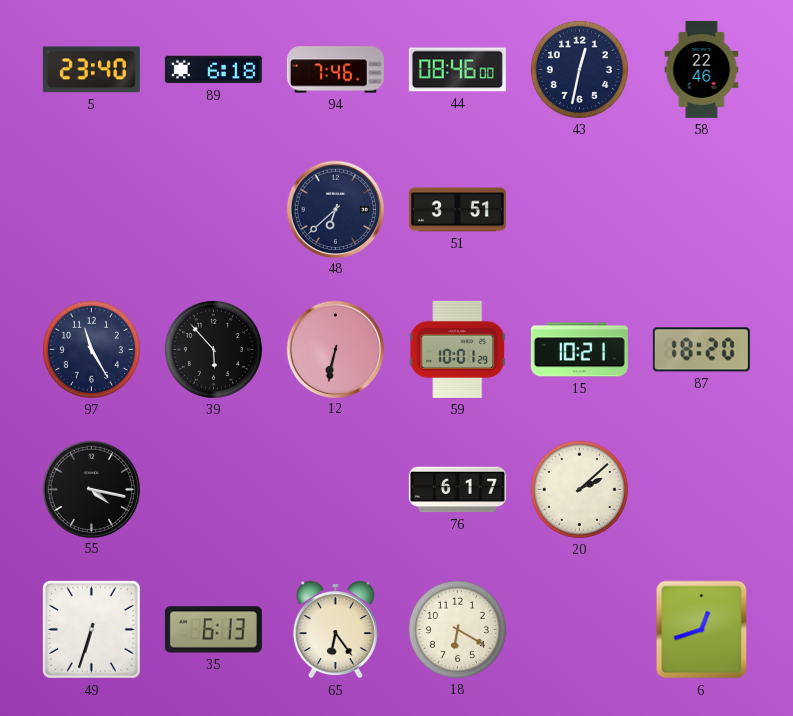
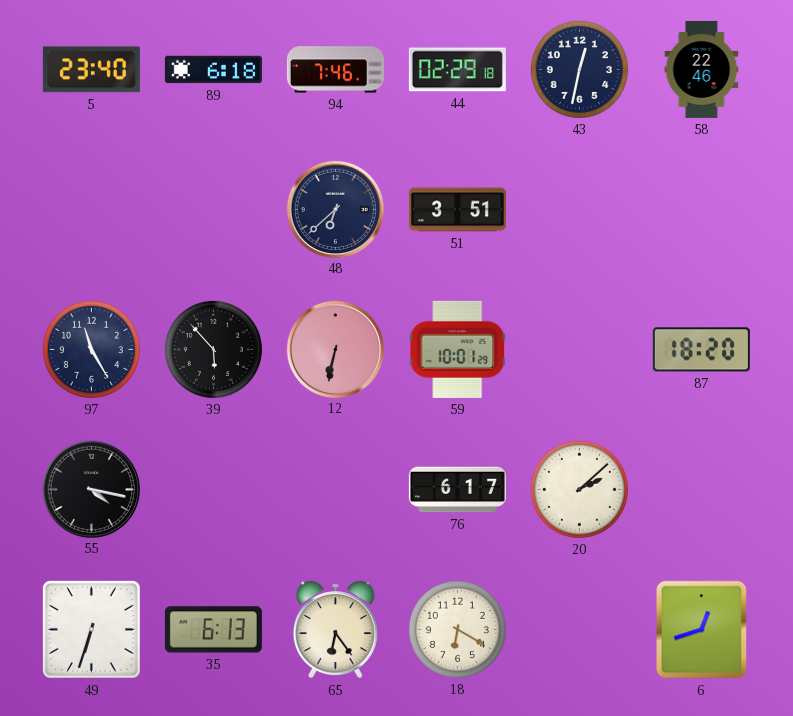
44: 08:46 -> 02:29
15: 10:21 -> none
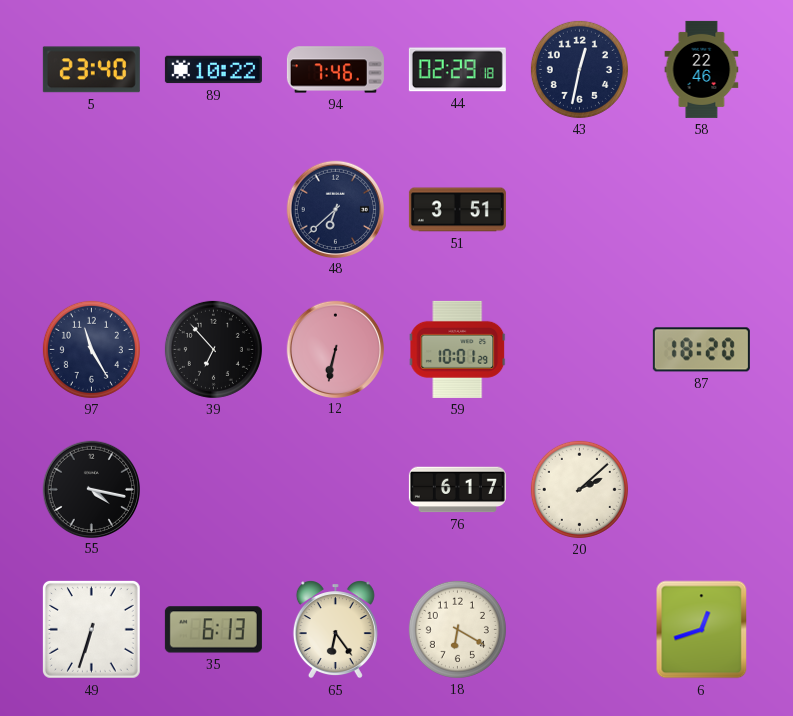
89: 6:18 -> 10:22
39: 5:53 -> 6:53
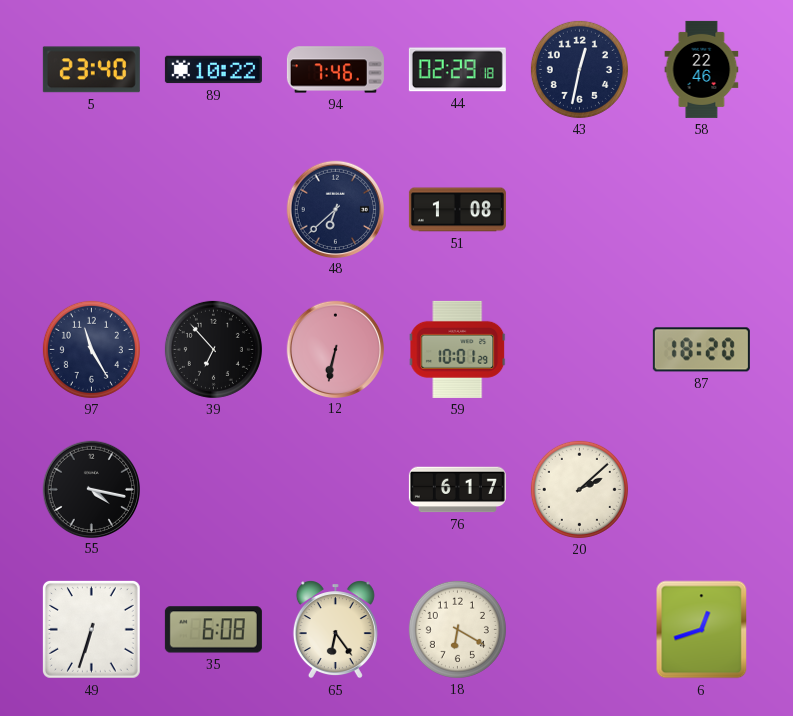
51: 3:51 -> 1:08
35: 6:13 -> 6:08
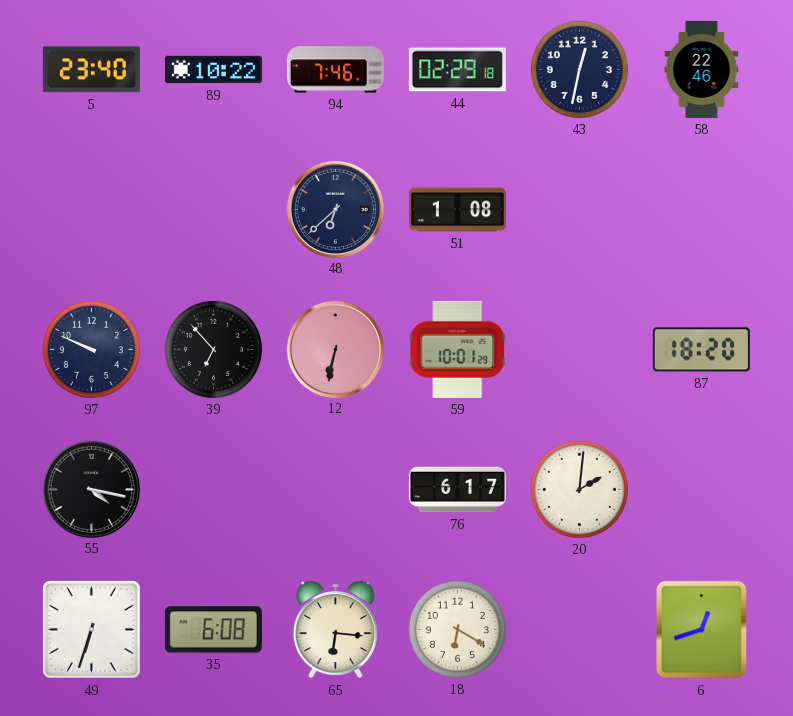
97: 11:25 -> 9:49
20: 2:08 -> 2:01
65: 6:24 -> 6:16
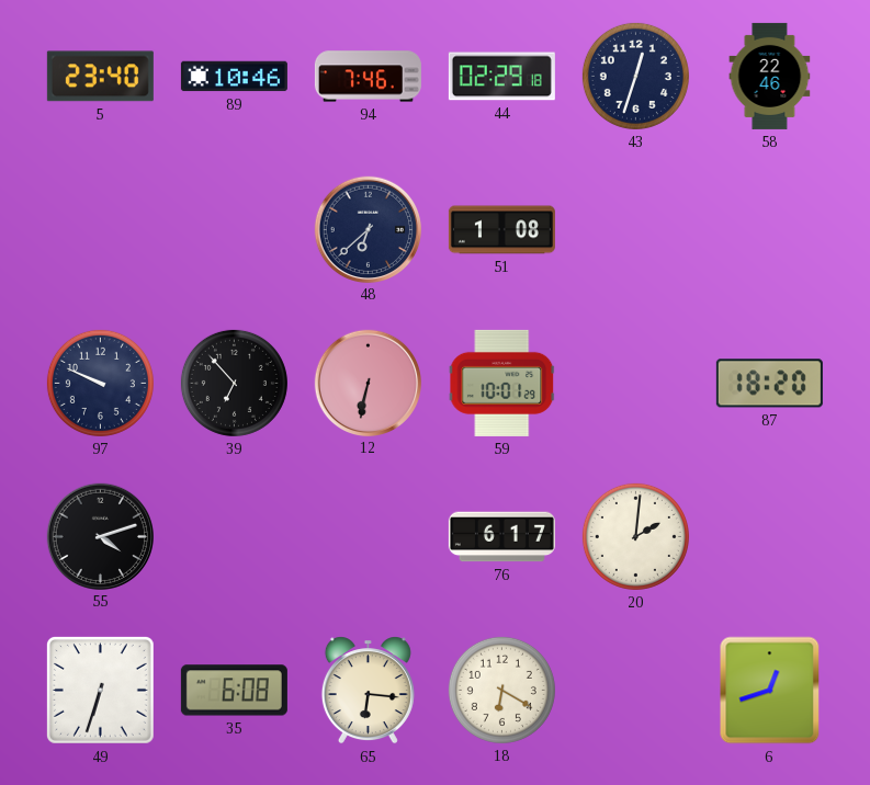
89: 10:22 -> 10:46
43: 12:32 -> 12:33
55: 4:17 -> 4:12
